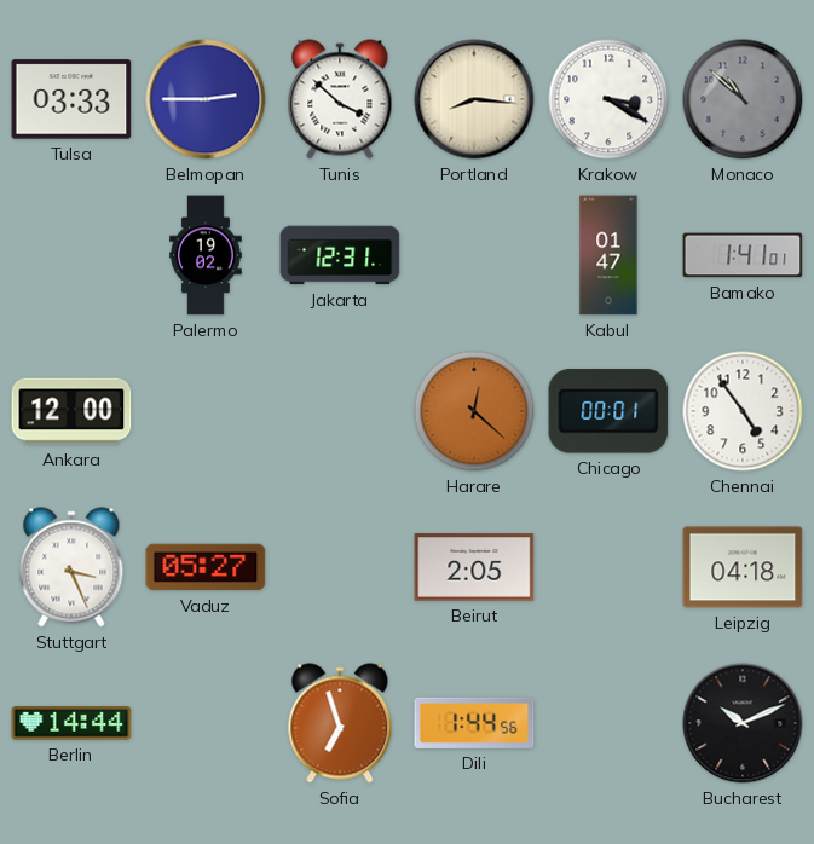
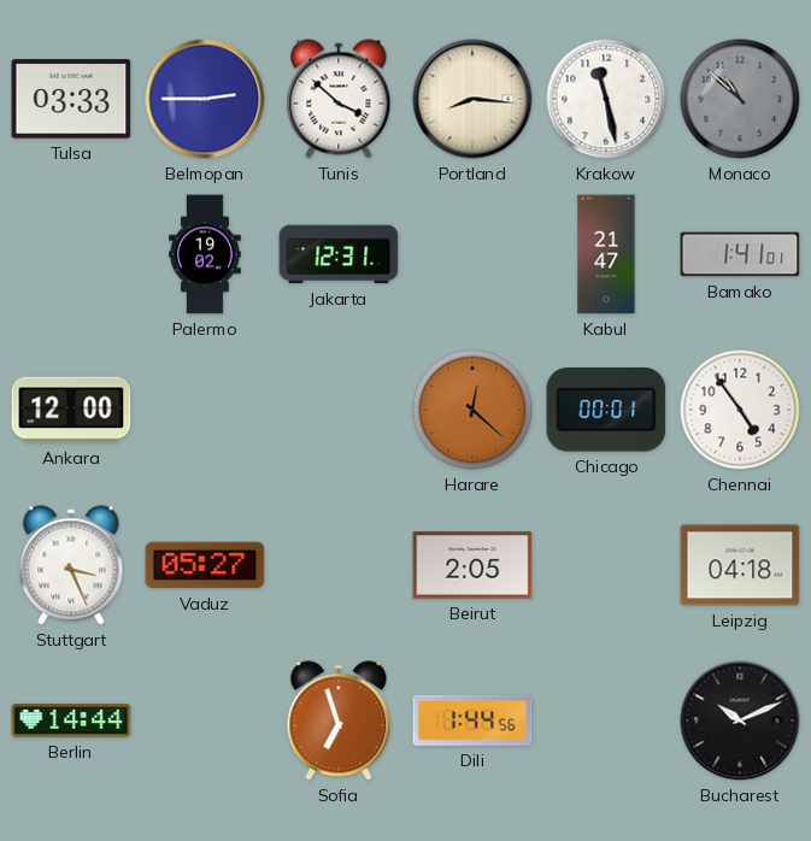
Krakow: 3:20 -> 11:28
Kabul: 01:47 -> 21:47
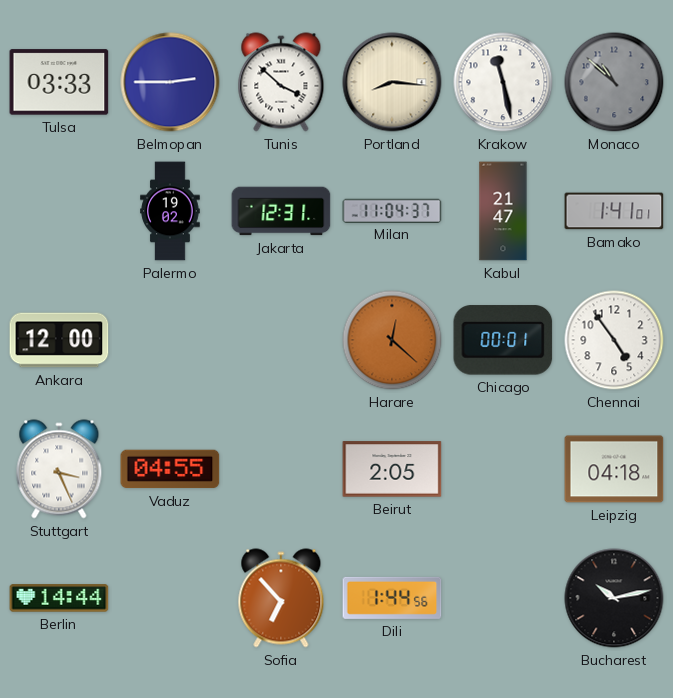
Milan: none -> 11:04
Vaduz: 05:27 -> 04:55
Sofia: 6:57 -> 6:53
Bucharest: 10:11 -> 10:13
